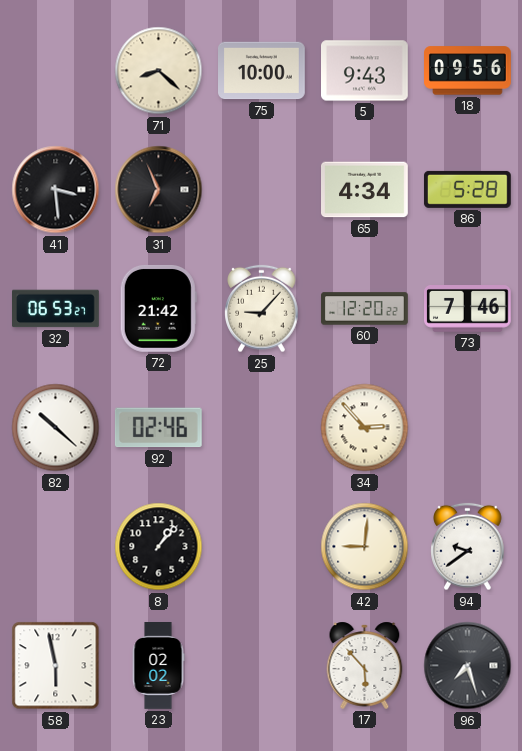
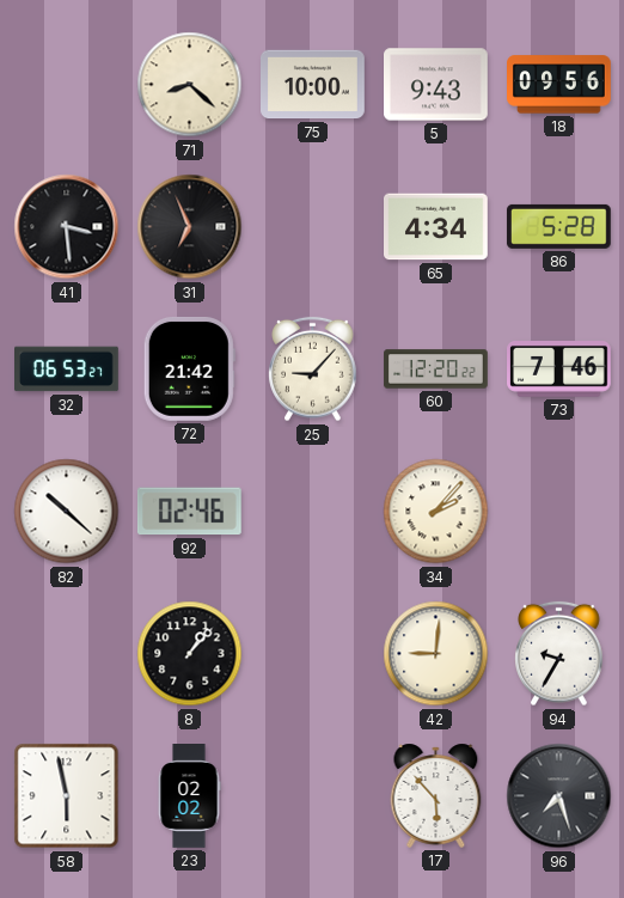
34: 2:53 -> 2:07
94: 9:39 -> 9:35
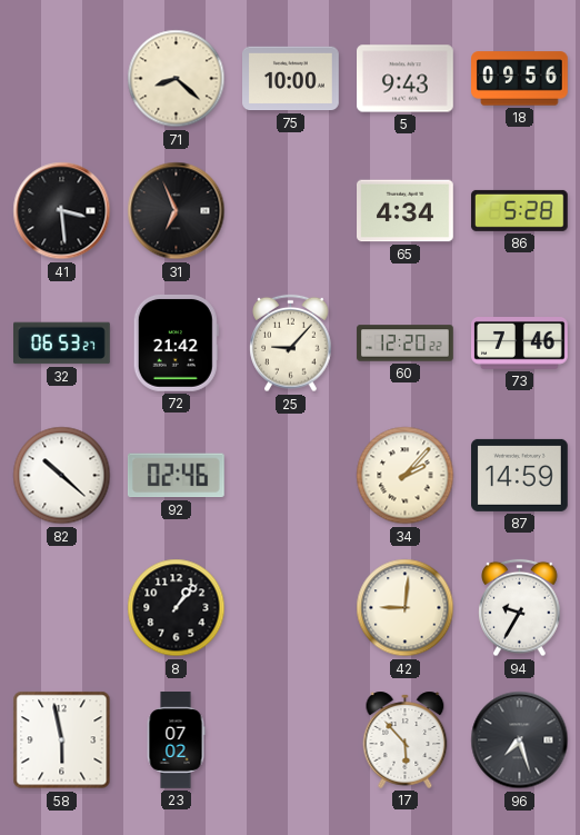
87: none -> 14:59
23: 02:02 -> 07:02
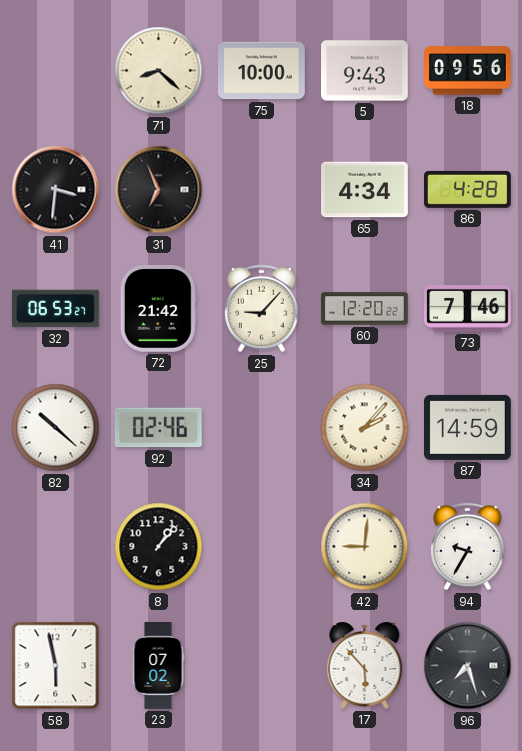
41: 3:29 -> 3:31
86: 5:28 -> 4:28
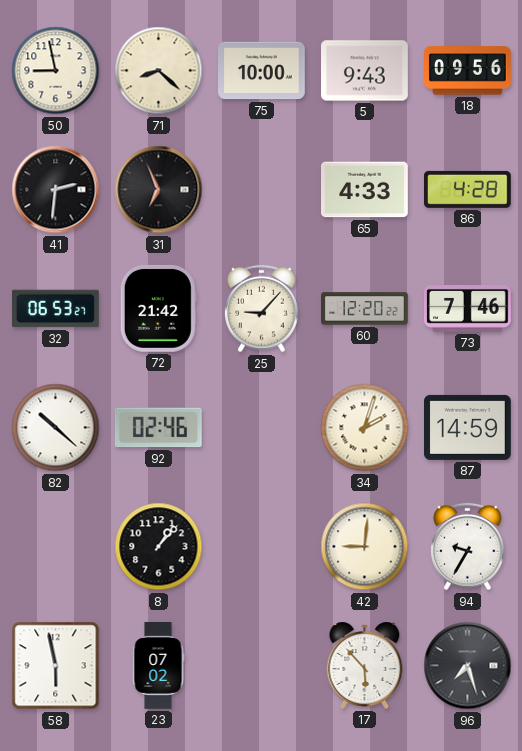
50: none -> 8:58
41: 3:31 -> 2:31
65: 4:34 -> 4:33
34: 2:07 -> 2:03
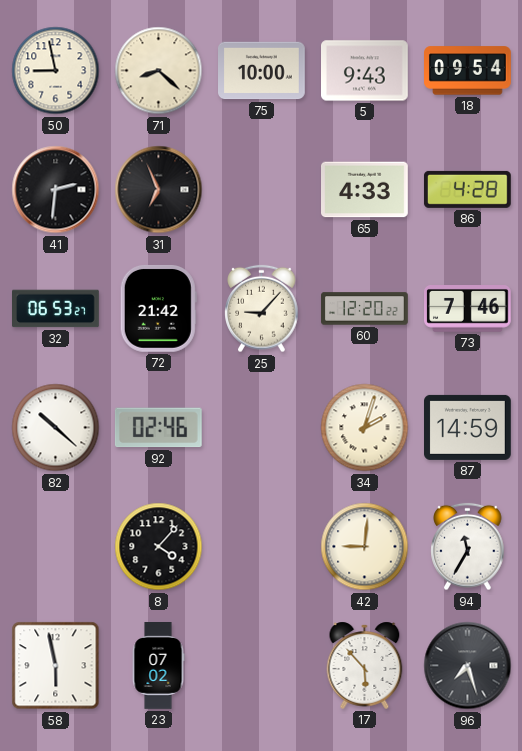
18: 09:56 -> 09:54
8: 1:07 -> 4:07
94: 9:35 -> 11:35
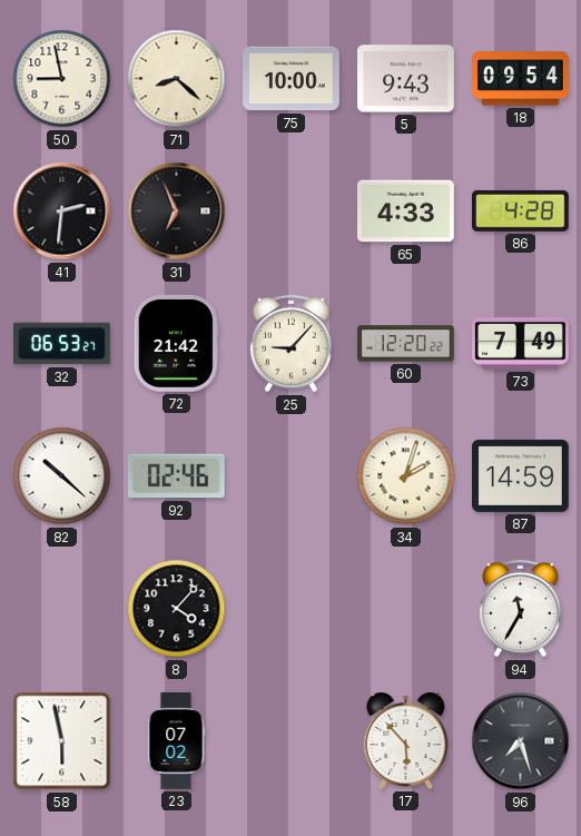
73: 7:46 -> 7:49
42: 9:01 -> none
